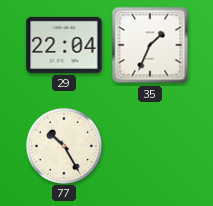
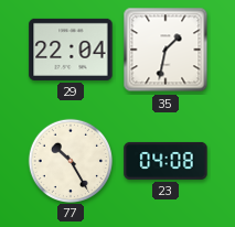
35: 1:34 -> 1:32
23: none -> 04:08
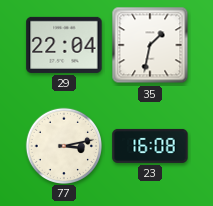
77: 10:25 -> 3:13
23: 04:08 -> 16:08
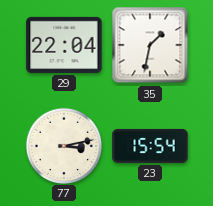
23: 16:08 -> 15:54
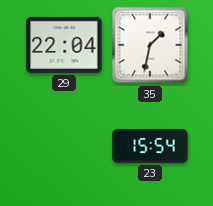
77: 3:13 -> none
